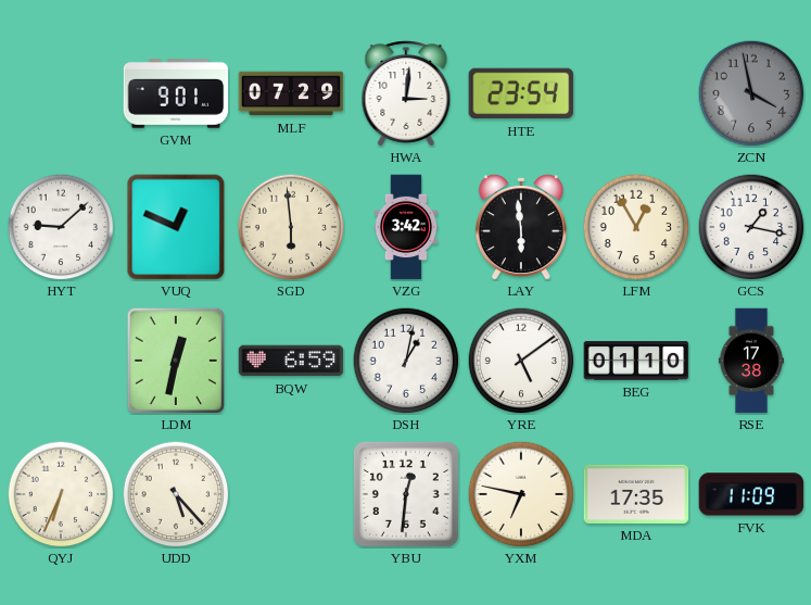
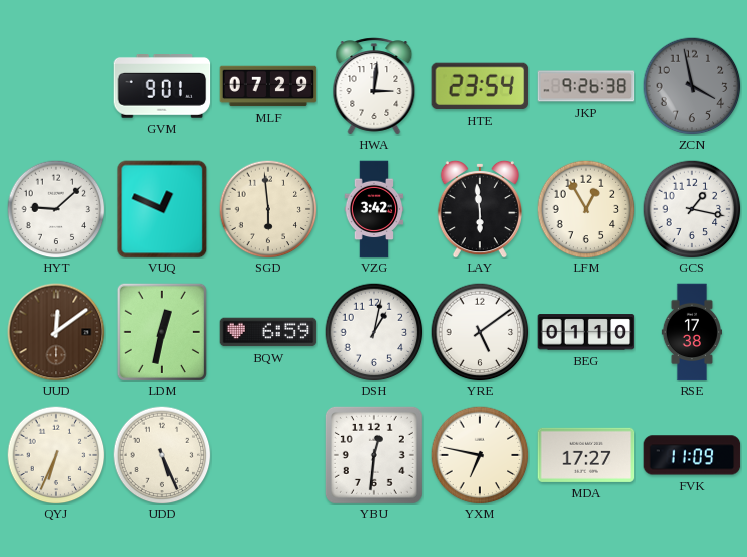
JKP: none -> 9:26
UUD: none -> 12:09
UDD: 5:23 -> 5:26
MDA: 17:35 -> 17:27
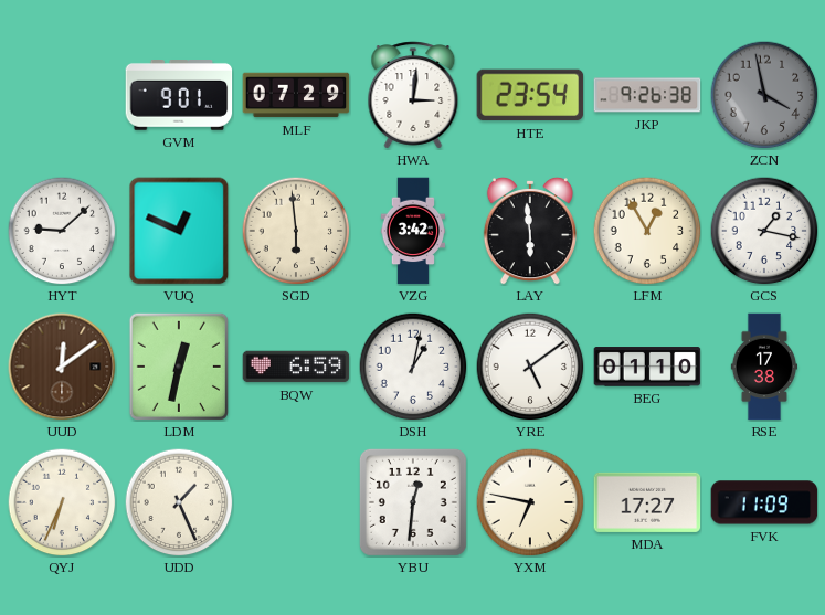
UDD: 5:26 -> 1:26
